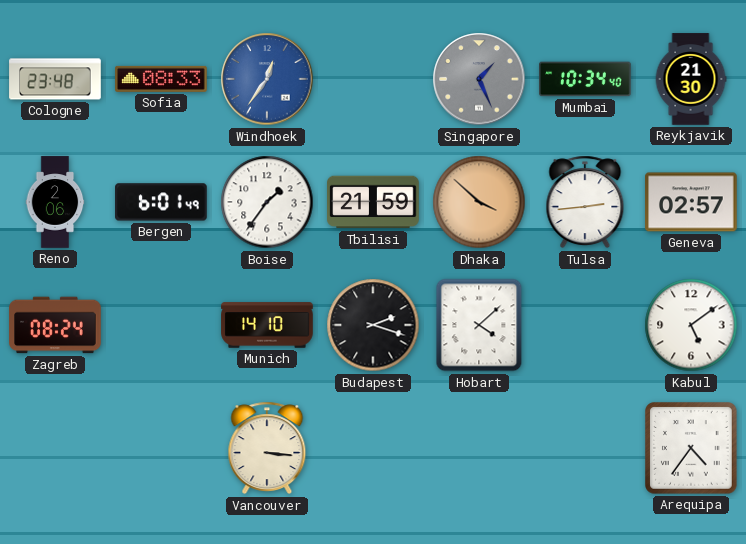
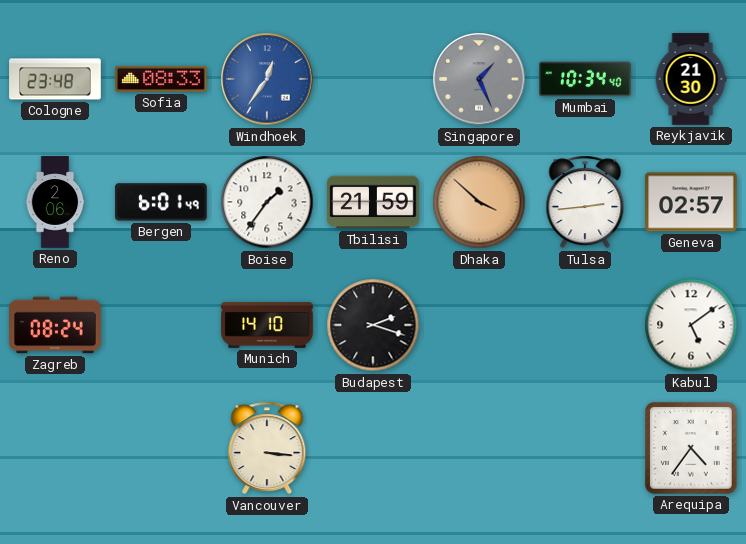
Hobart: 4:08 -> none
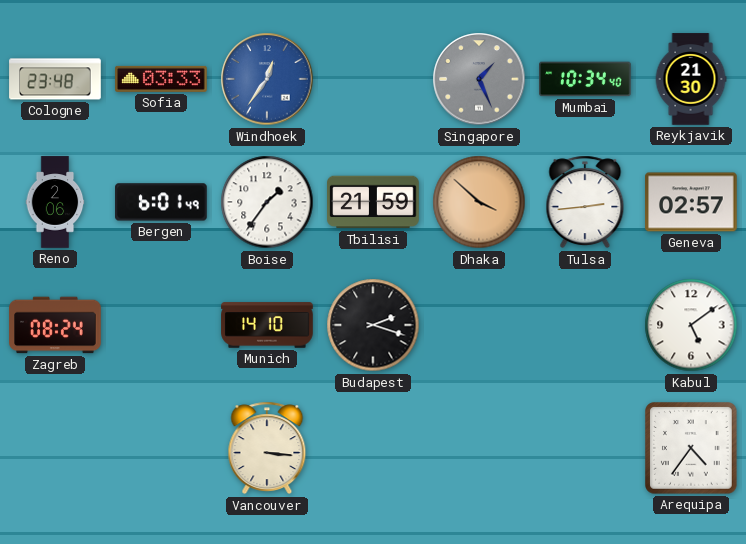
Sofia: 08:33 -> 03:33
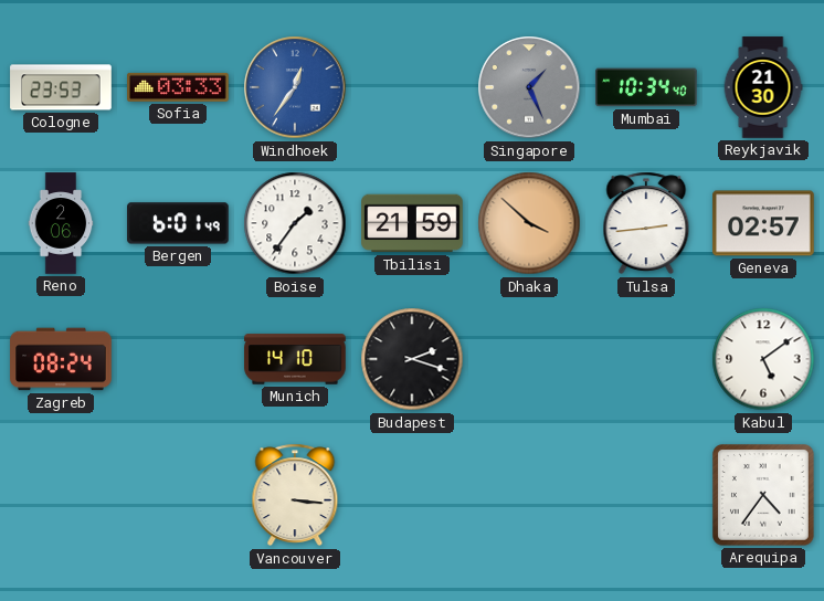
Cologne: 23:48 -> 23:53
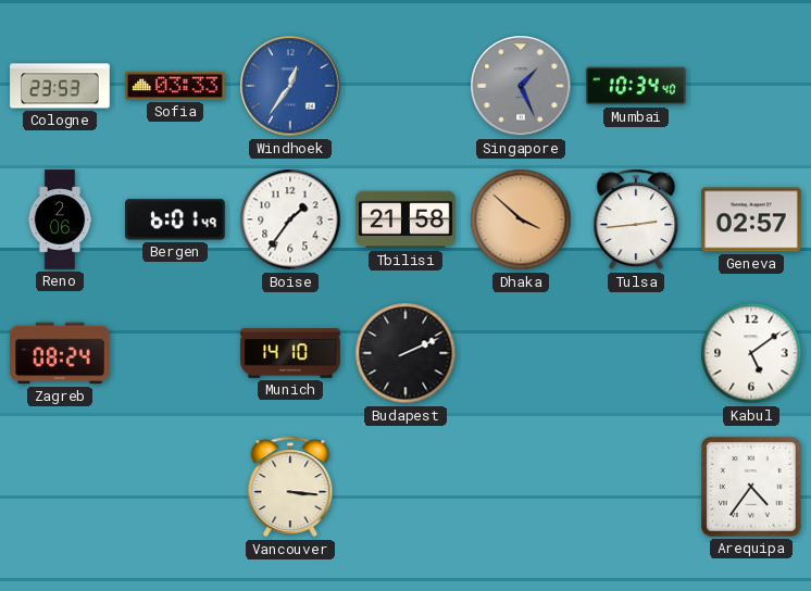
Reykjavik: 21:30 -> none
Tbilisi: 21:59 -> 21:58
Budapest: 2:18 -> 2:11
